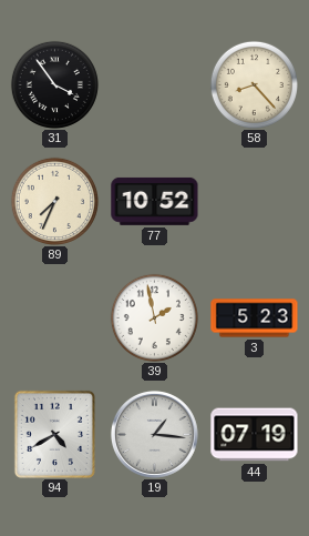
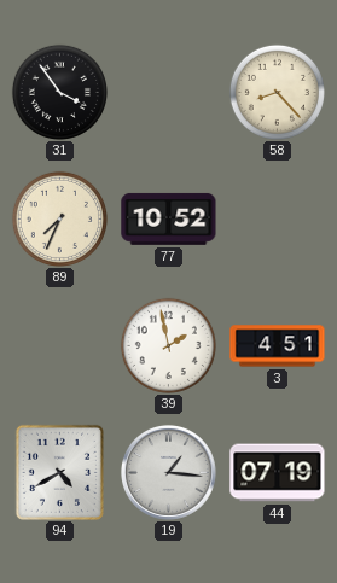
3: 5:23 -> 4:51
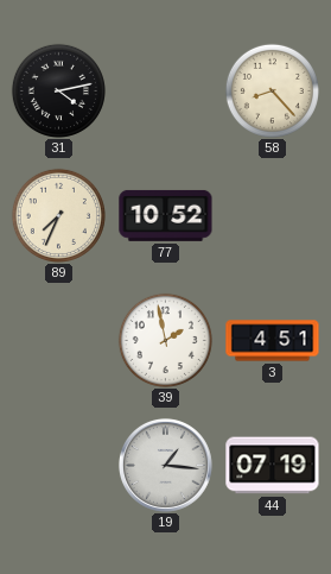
31: 3:54 -> 4:13
94: 4:40 -> none
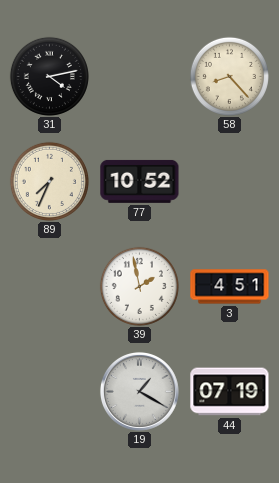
19: 1:16 -> 1:20
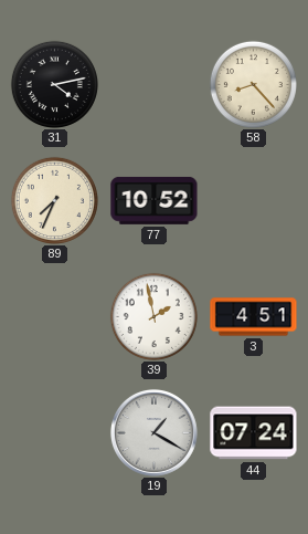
44: 07:19 -> 07:24
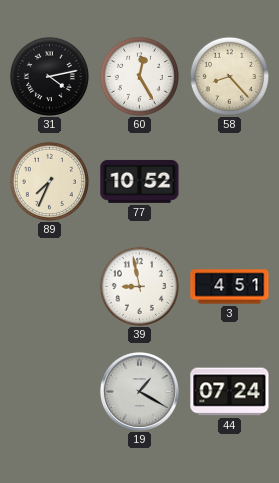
60: none -> 12:25
39: 1:58 -> 8:58
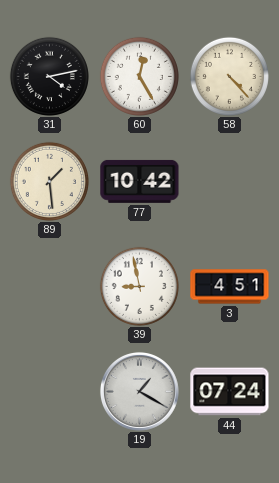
58: 8:23 -> 4:23
89: 7:34 -> 1:29
77: 10:52 -> 10:42
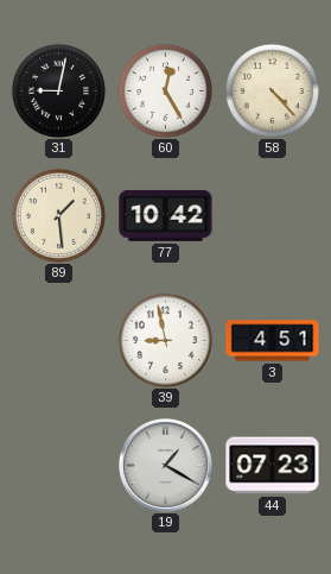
31: 4:13 -> 9:02
44: 07:24 -> 07:23
